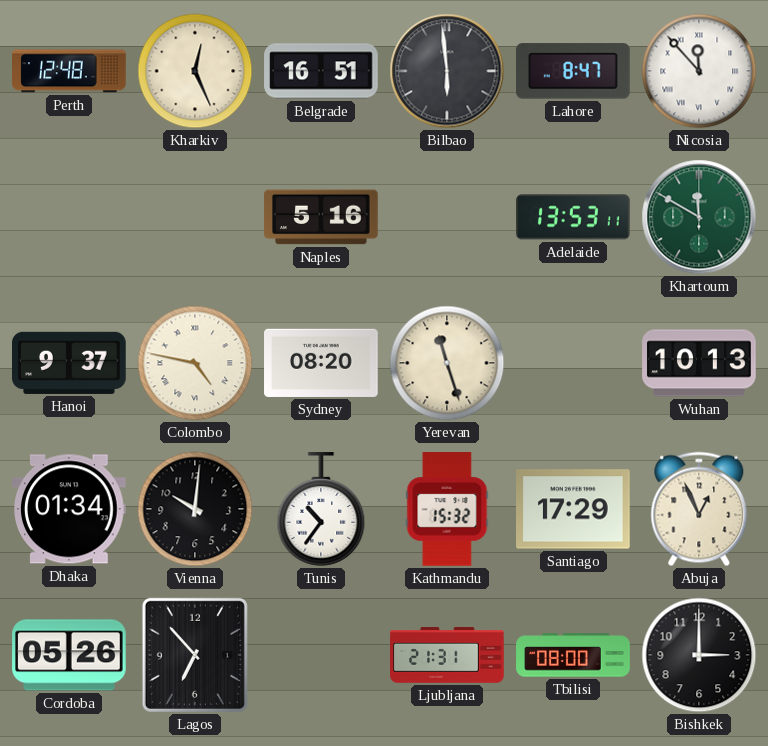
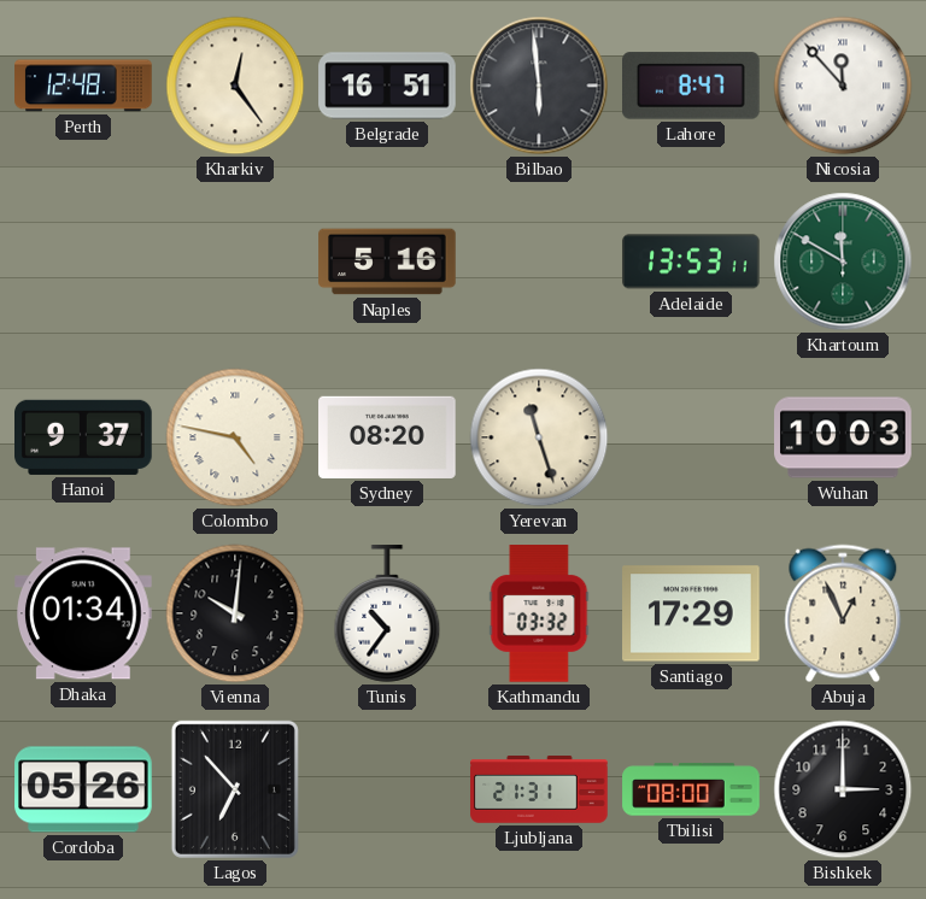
Kharkiv: 12:26 -> 12:24
Wuhan: 10:13 -> 10:03
Kathmandu: 15:32 -> 03:32
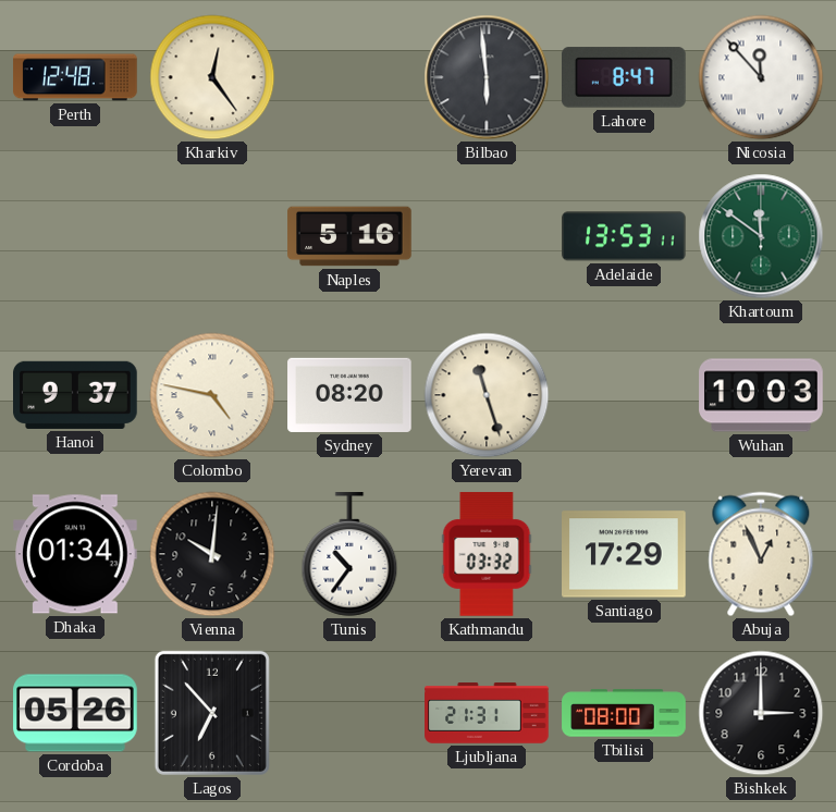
Belgrade: 16:51 -> none
Khartoum: 11:50 -> 11:51
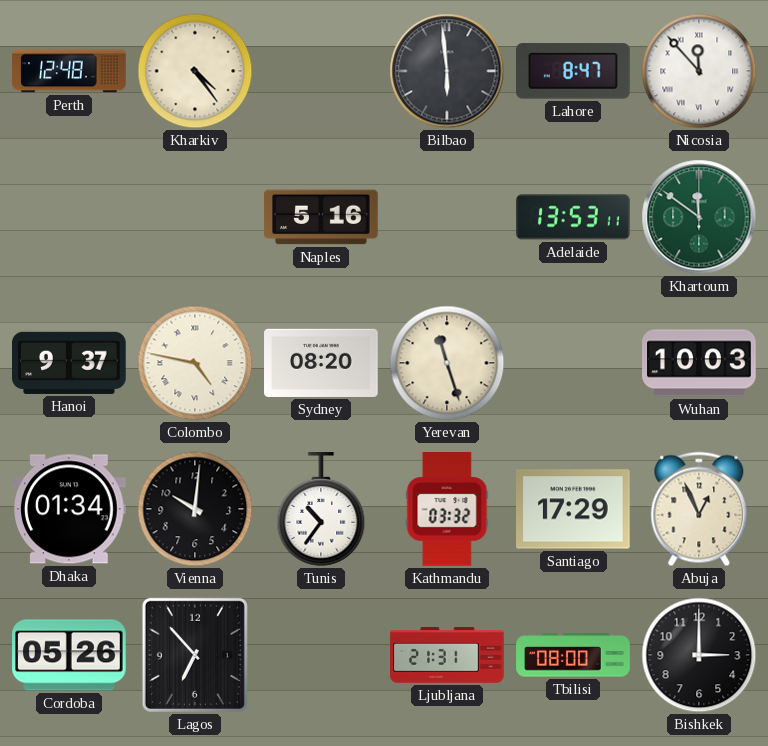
Kharkiv: 12:24 -> 4:24
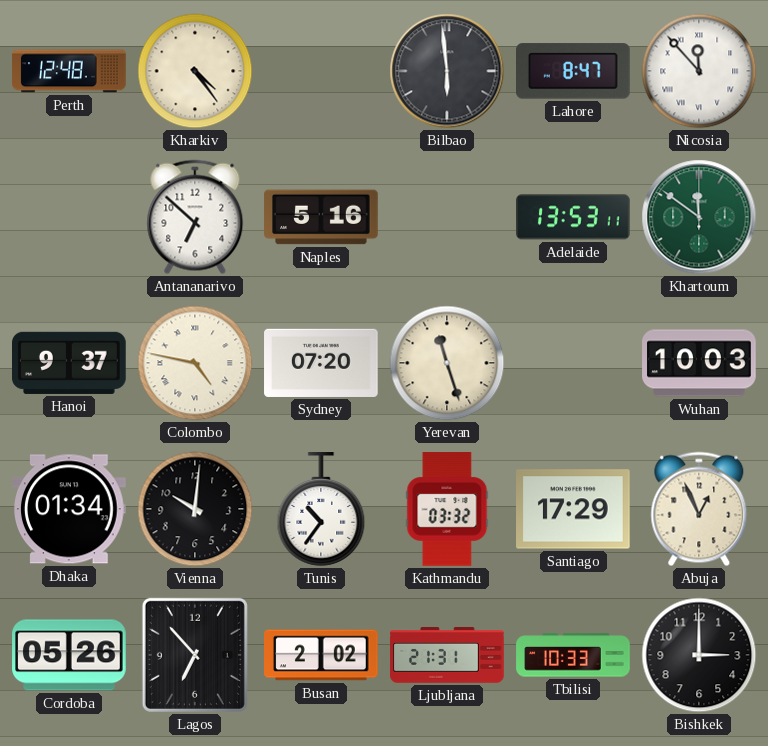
Antananarivo: none -> 6:52
Sydney: 08:20 -> 07:20
Busan: none -> 2:02
Tbilisi: 08:00 -> 10:33
